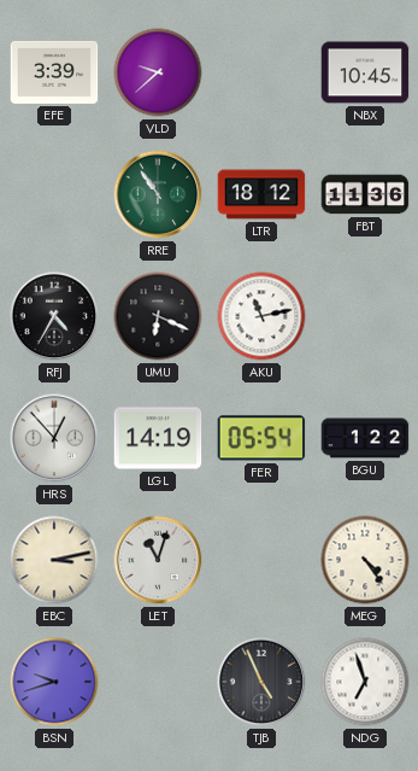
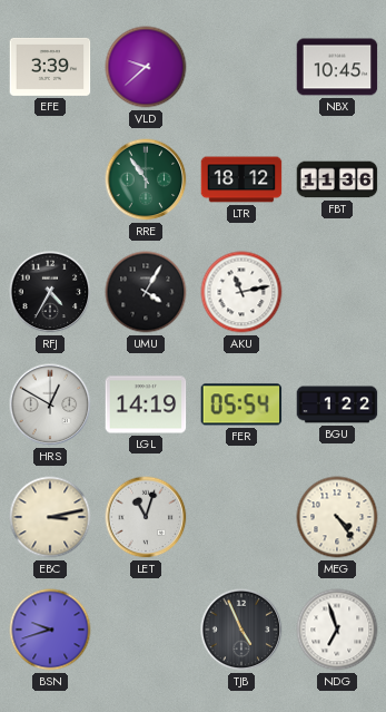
UMU: 6:19 -> 4:05
HRS: 12:53 -> 12:50
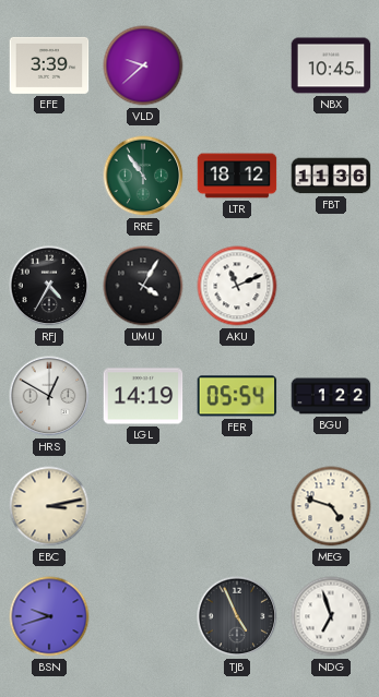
AKU: 11:13 -> 11:11
LET: 11:03 -> none
MEG: 4:24 -> 4:48
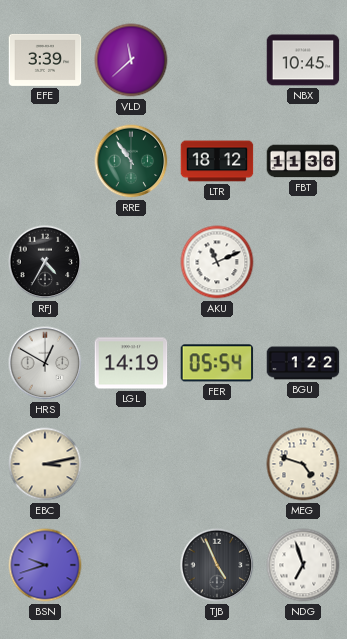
VLD: 9:38 -> 11:38
UMU: 4:05 -> none
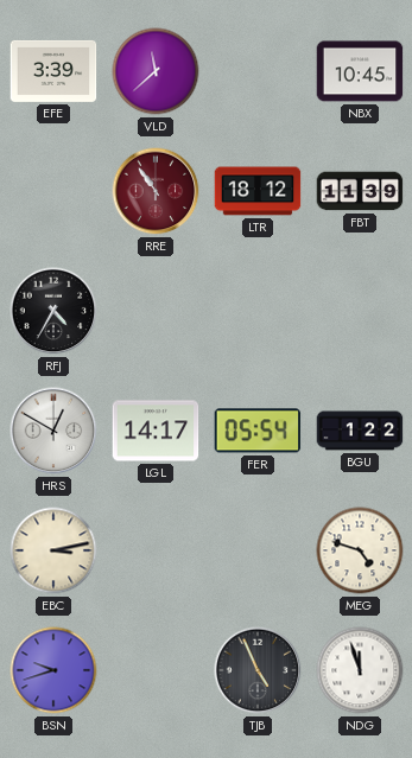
RRE dial: green -> burgundy
FBT: 11:36 -> 11:39
AKU: 11:11 -> none
LGL: 14:19 -> 14:17
NDG: 6:57 -> 11:57
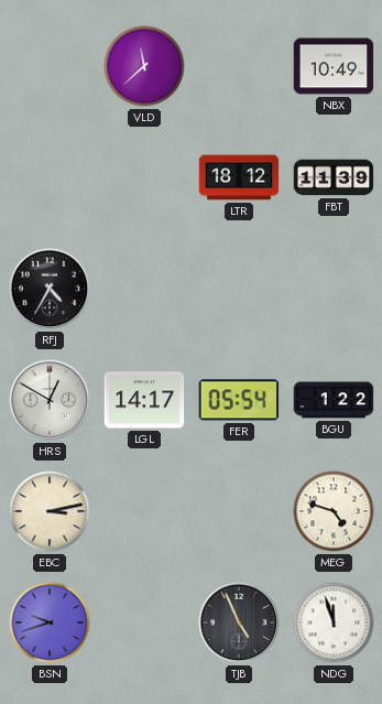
EFE: 3:39 -> none
NBX: 10:45 -> 10:49
RRE: 10:54 -> none
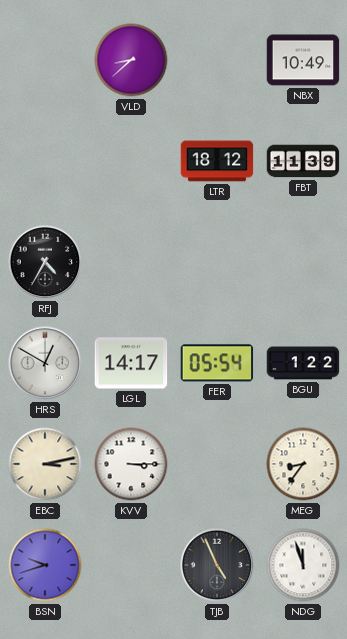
VLD: 11:38 -> 8:38
KVV: none -> 3:15
MEG: 4:48 -> 8:36
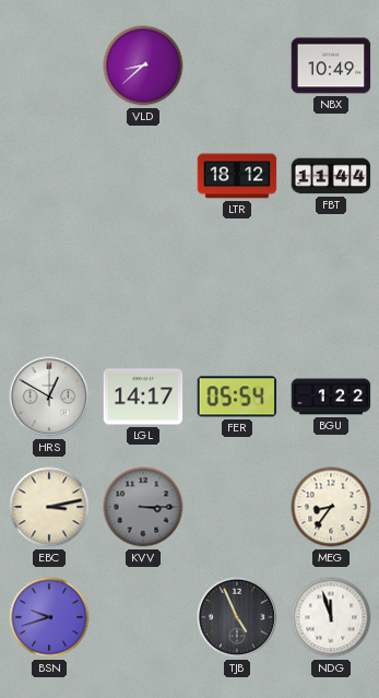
FBT: 11:39 -> 11:44
RFJ: 4:35 -> none
KVV dial: white -> grey
